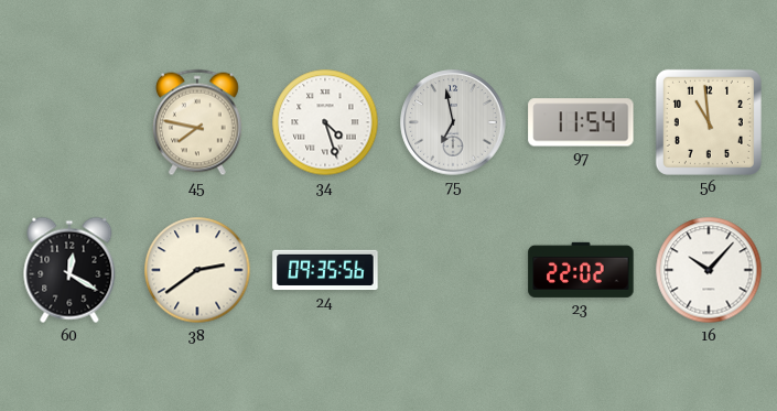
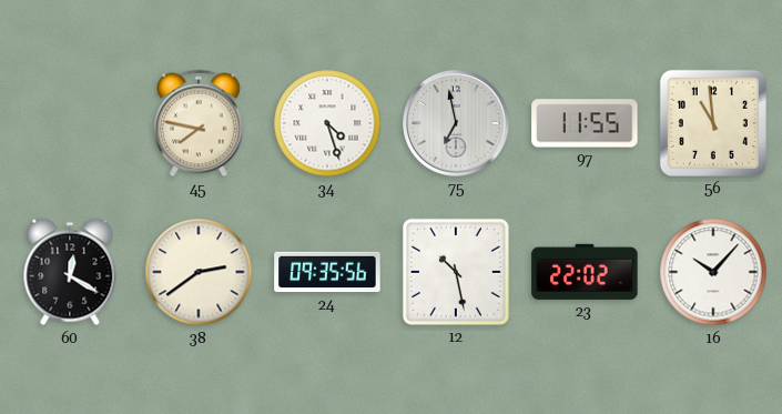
97: 11:54 -> 11:55
12: none -> 10:28
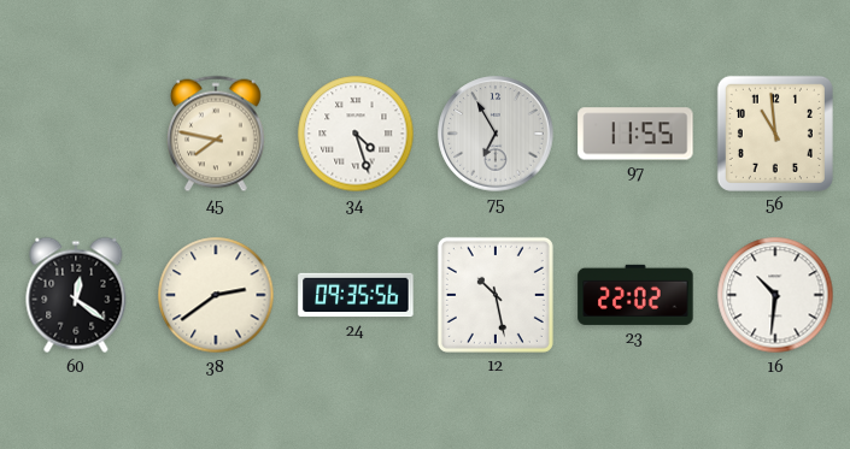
75: 6:58 -> 6:55
60: 12:20 -> 12:21
16: 10:07 -> 10:31
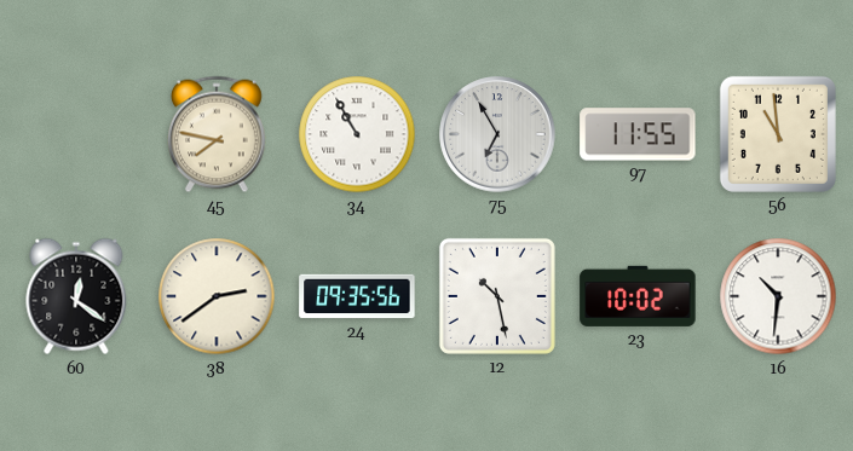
34: 4:27 -> 10:55
23: 22:02 -> 10:02
